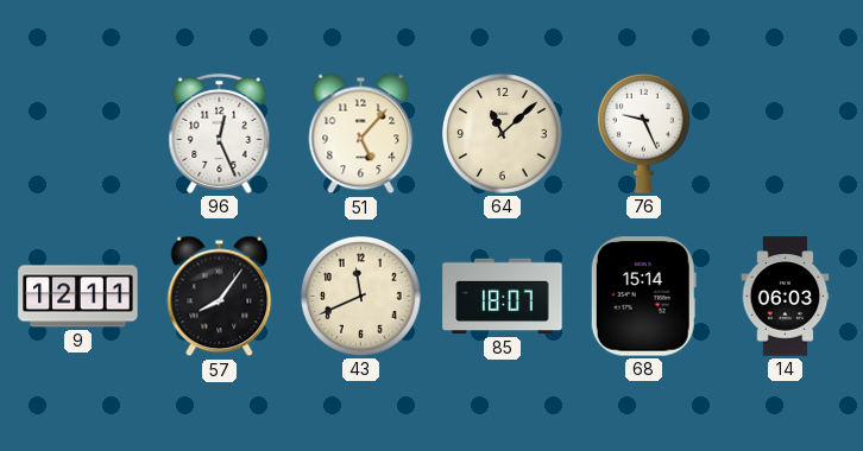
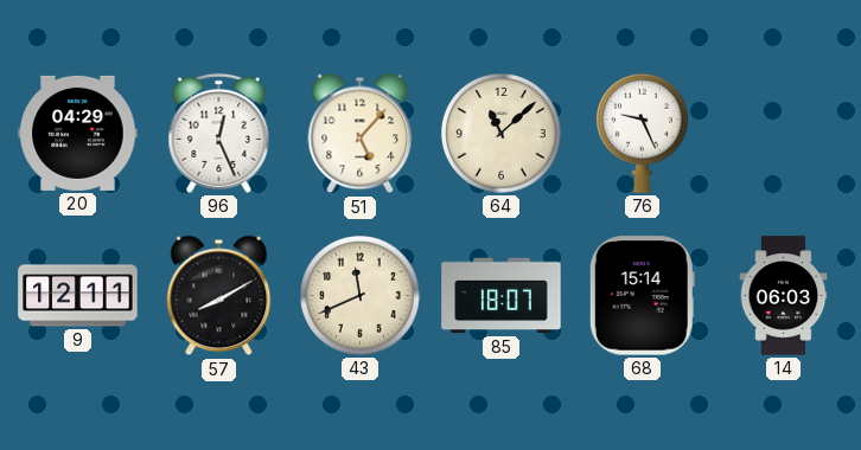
20: none -> 04:29
57: 8:06 -> 8:10
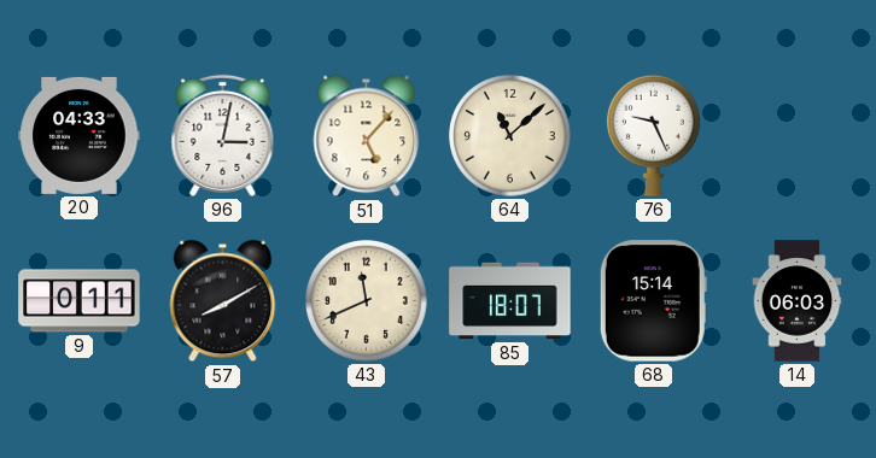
20: 04:29 -> 04:33
96: 12:26 -> 3:02
9: 12:11 -> 0:11
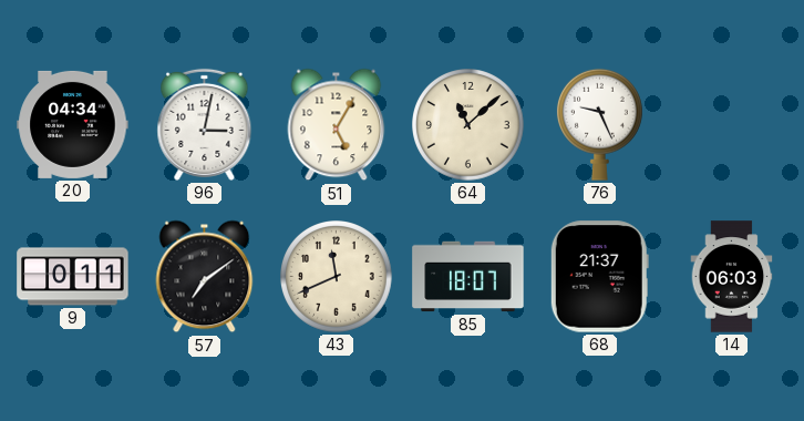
20: 04:33 -> 04:34
51: 5:07 -> 5:05
57: 8:10 -> 7:09
68: 15:14 -> 21:37
